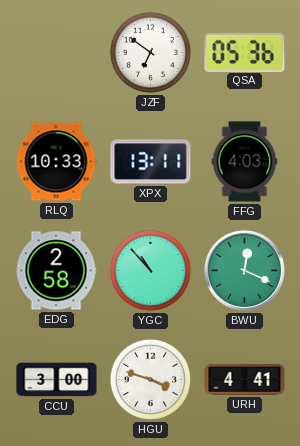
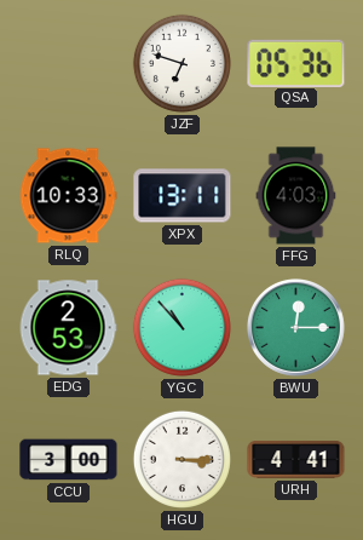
JZF: 6:51 -> 6:48
EDG: 2:58 -> 2:53
BWU: 12:19 -> 12:15
HGU: 3:48 -> 3:15
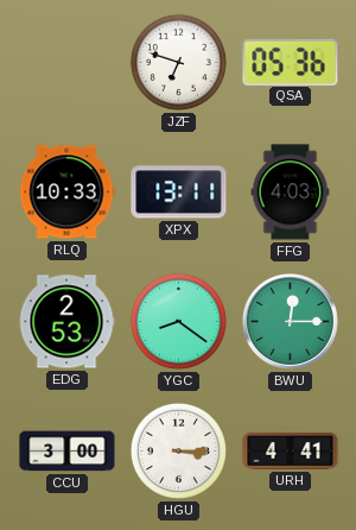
YGC: 10:53 -> 8:21
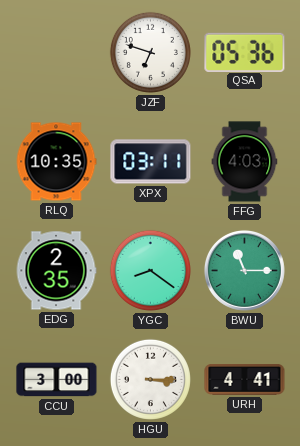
RLQ: 10:33 -> 10:35
XPX: 13:11 -> 03:11
EDG: 2:53 -> 2:35
BWU: 12:15 -> 11:15
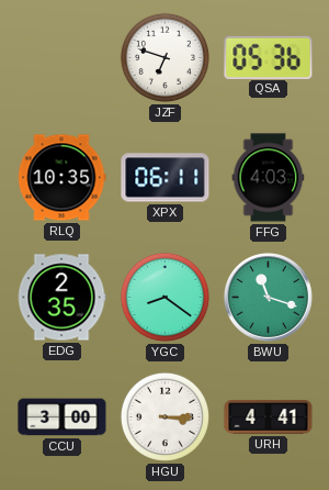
XPX: 03:11 -> 06:11
BWU: 11:15 -> 11:18
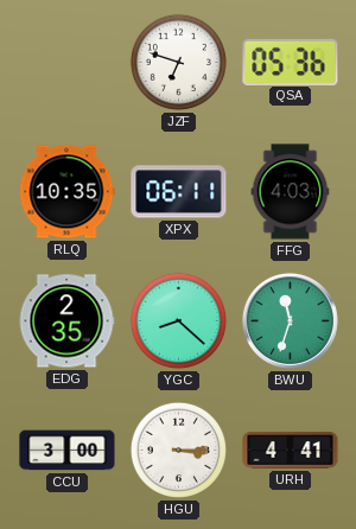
YGC: 8:21 -> 8:22
BWU: 11:18 -> 11:33
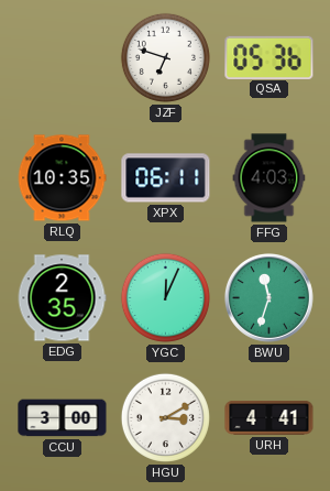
YGC: 8:22 -> 12:04
HGU: 3:15 -> 3:10
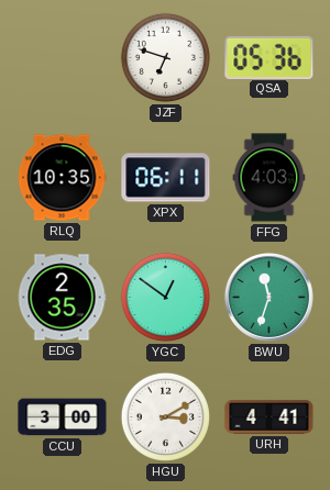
YGC: 12:04 -> 12:51
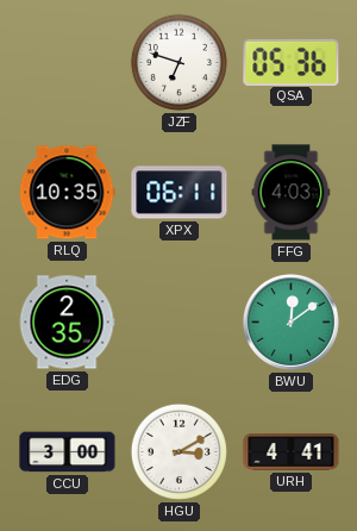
YGC: 12:51 -> none
BWU: 11:33 -> 12:09
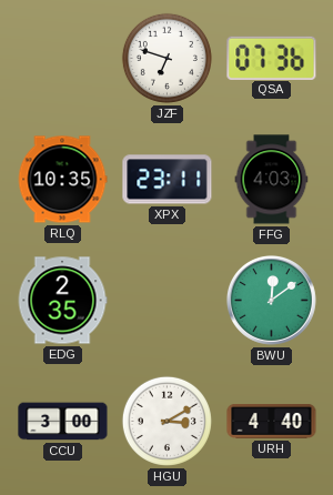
QSA: 05:36 -> 07:36
XPX: 06:11 -> 23:11
URH: 4:41 -> 4:40
